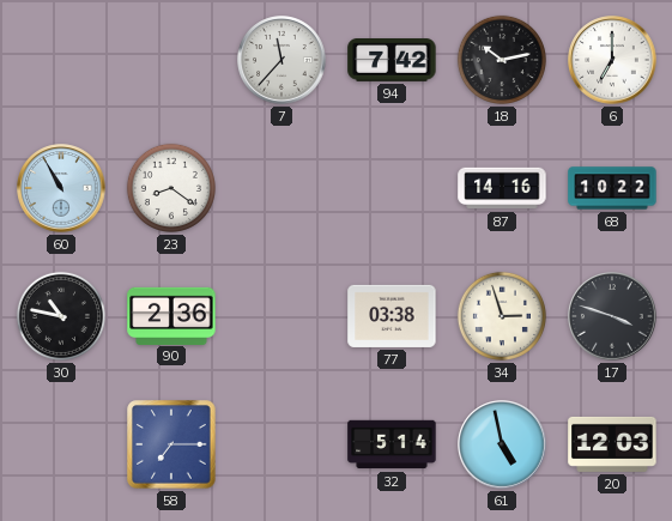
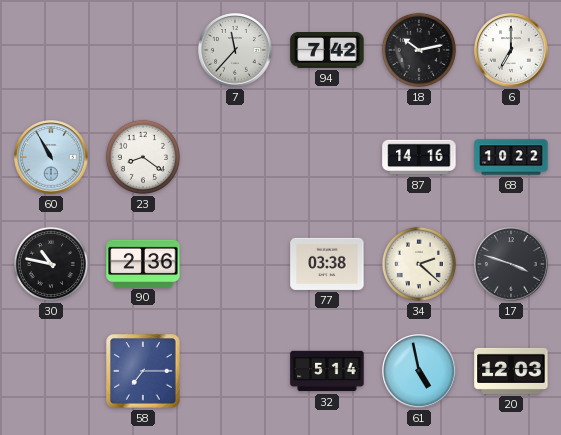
34: 2:57 -> 2:22
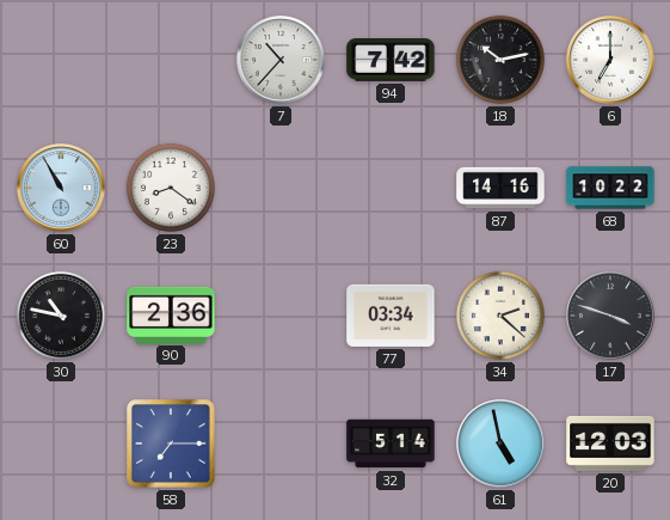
7: 11:37 -> 10:37
77: 03:38 -> 03:34
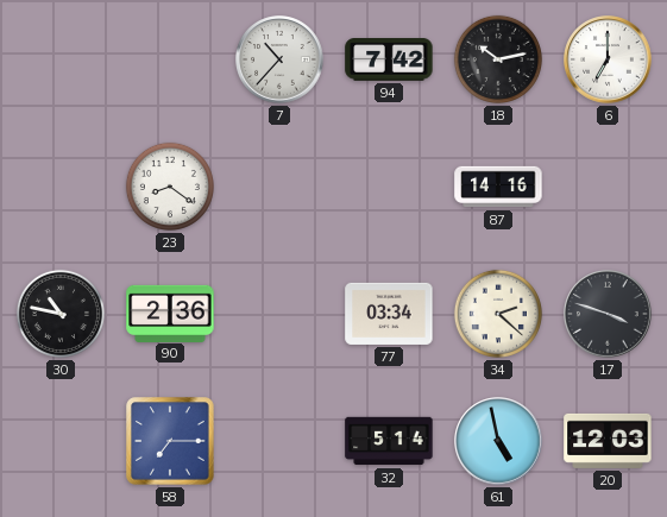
60: 10:55 -> none
68: 10:22 -> none
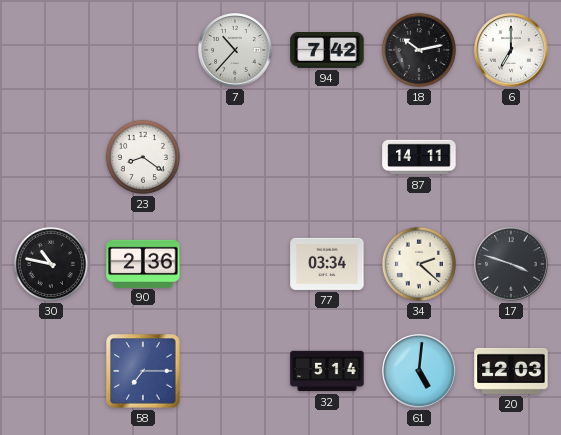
87: 14:16 -> 14:11
61: 4:58 -> 5:01
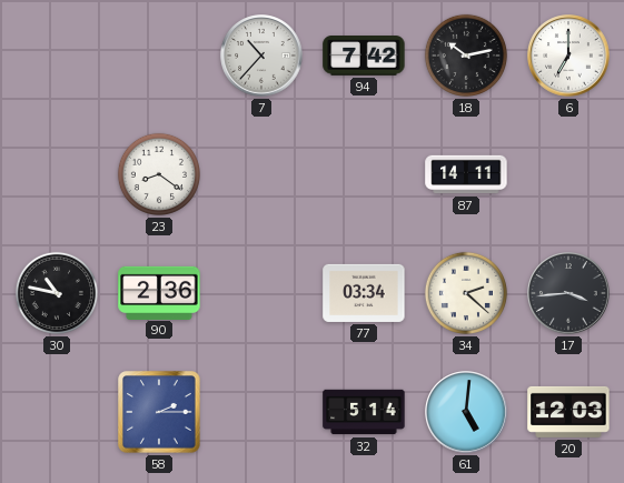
17: 3:48 -> 3:44
58: 7:15 -> 2:15
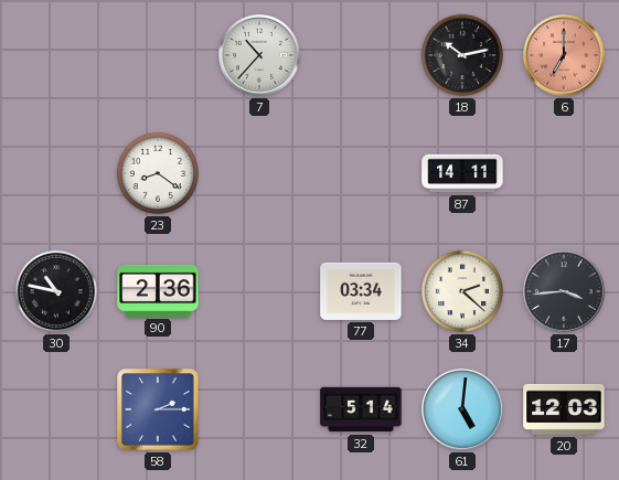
94: 7:42 -> none
6 dial: white -> salmon
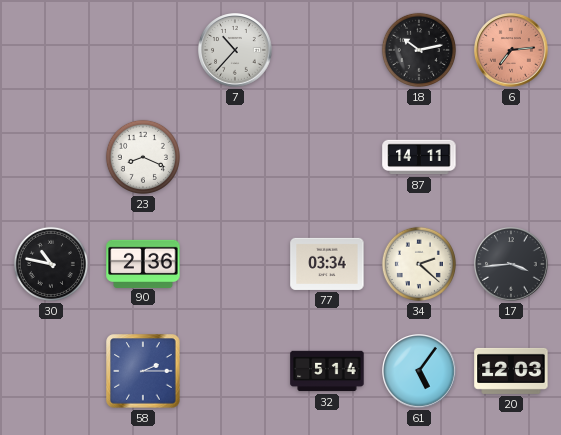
6: 7:00 -> 7:14
23: 8:21 -> 8:19
61: 5:01 -> 5:06
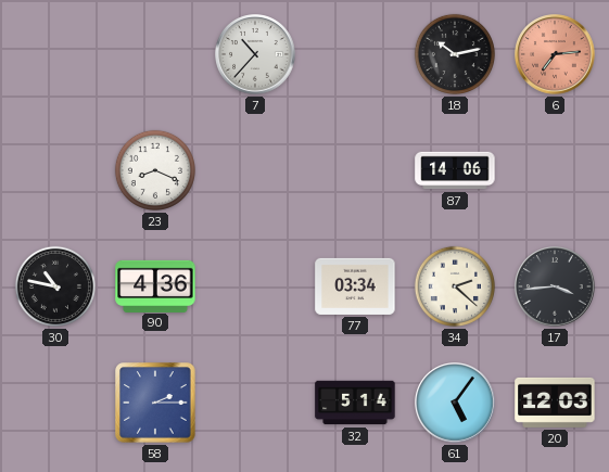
87: 14:11 -> 14:06
90: 2:36 -> 4:36
